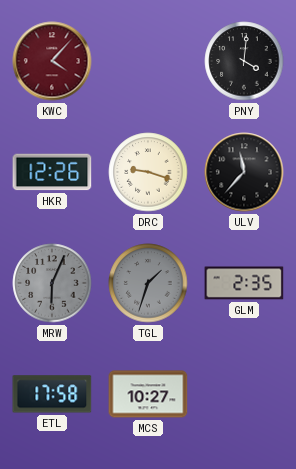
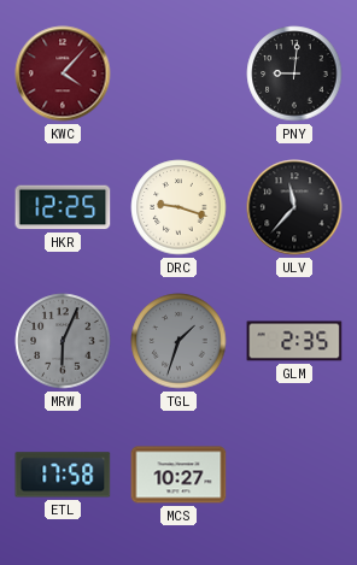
PNY: 4:01 -> 9:01
HKR: 12:26 -> 12:25
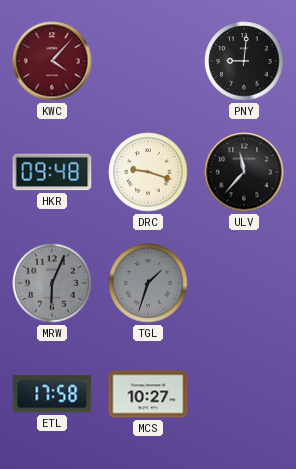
HKR: 12:25 -> 09:48
GLM: 2:35 -> none
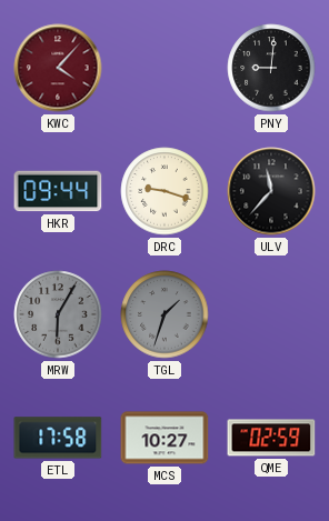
HKR: 09:48 -> 09:44
MRW: 6:04 -> 6:05
QME: none -> 02:59
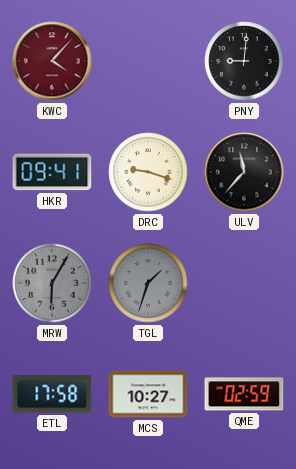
HKR: 09:44 -> 09:41
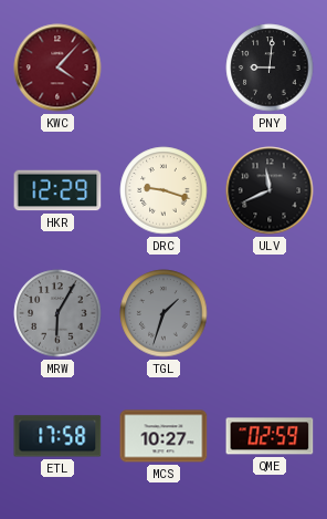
HKR: 09:41 -> 12:29
ULV: 11:37 -> 11:41
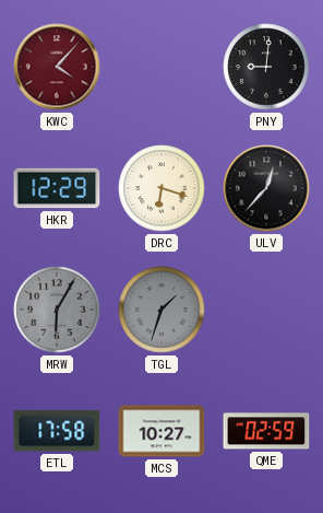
DRC: 9:18 -> 6:18
ULV: 11:41 -> 12:37
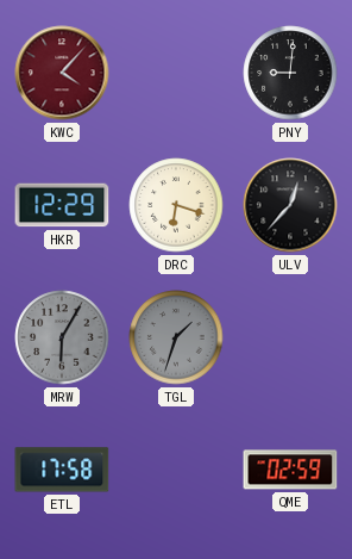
MCS: 10:27 -> none
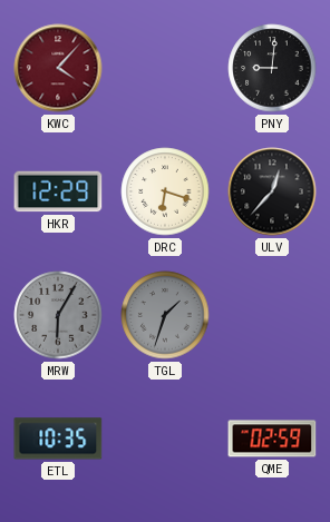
ETL: 17:58 -> 10:35
